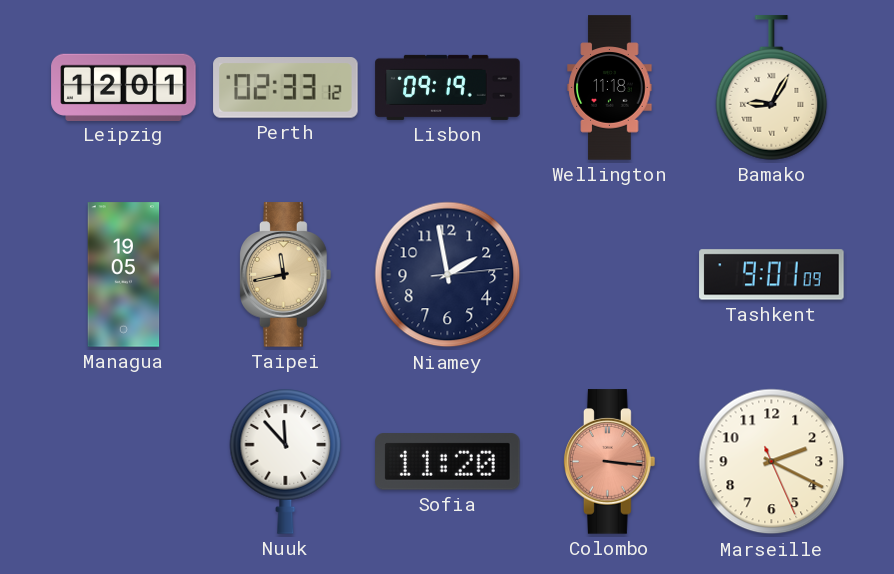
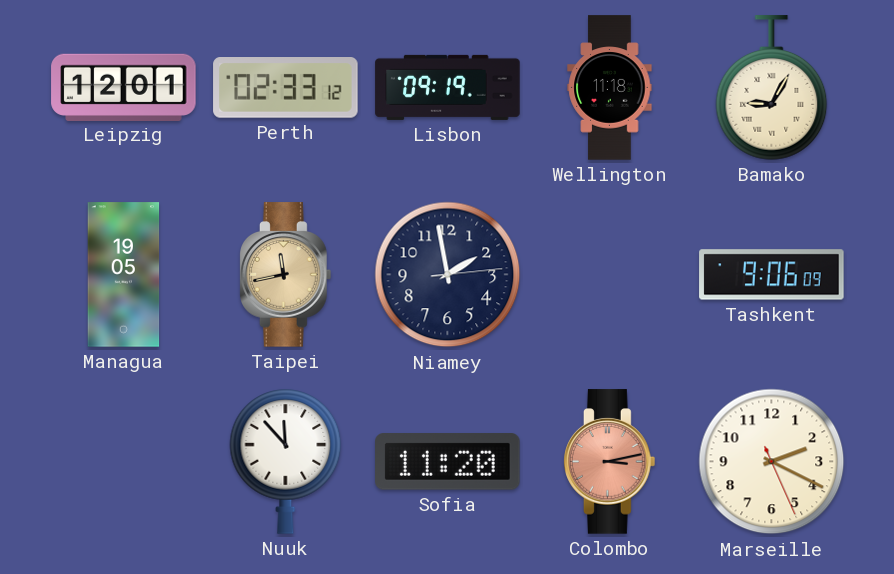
Tashkent: 9:01 -> 9:06
Colombo: 3:16 -> 3:13
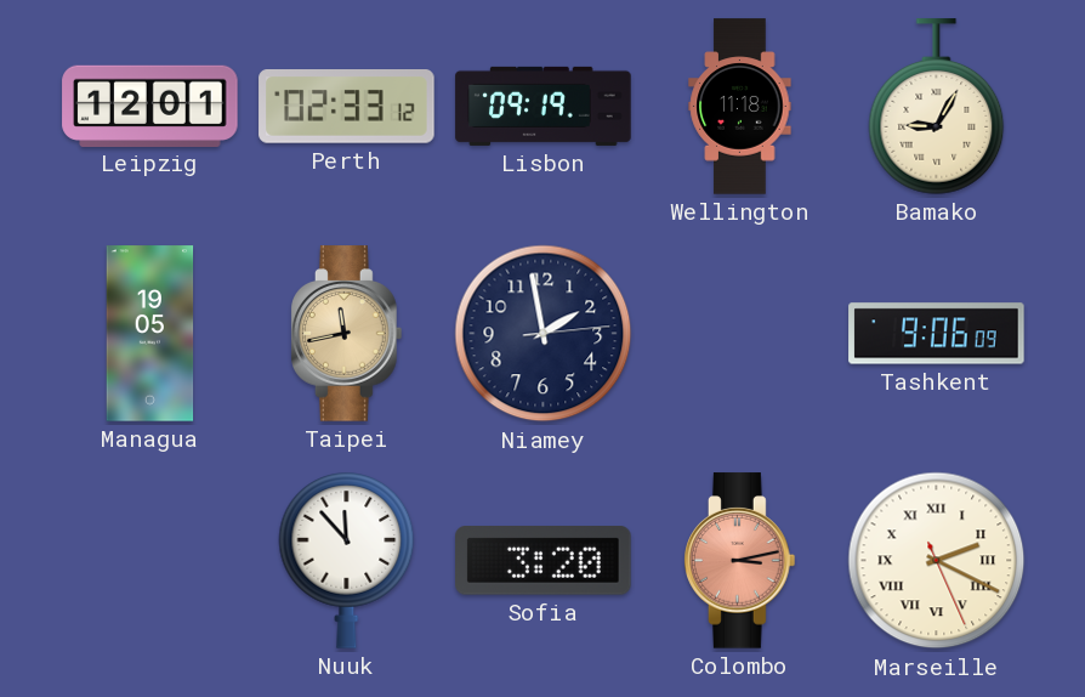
Sofia: 11:20 -> 3:20
Marseille numerals: Arabic -> Roman
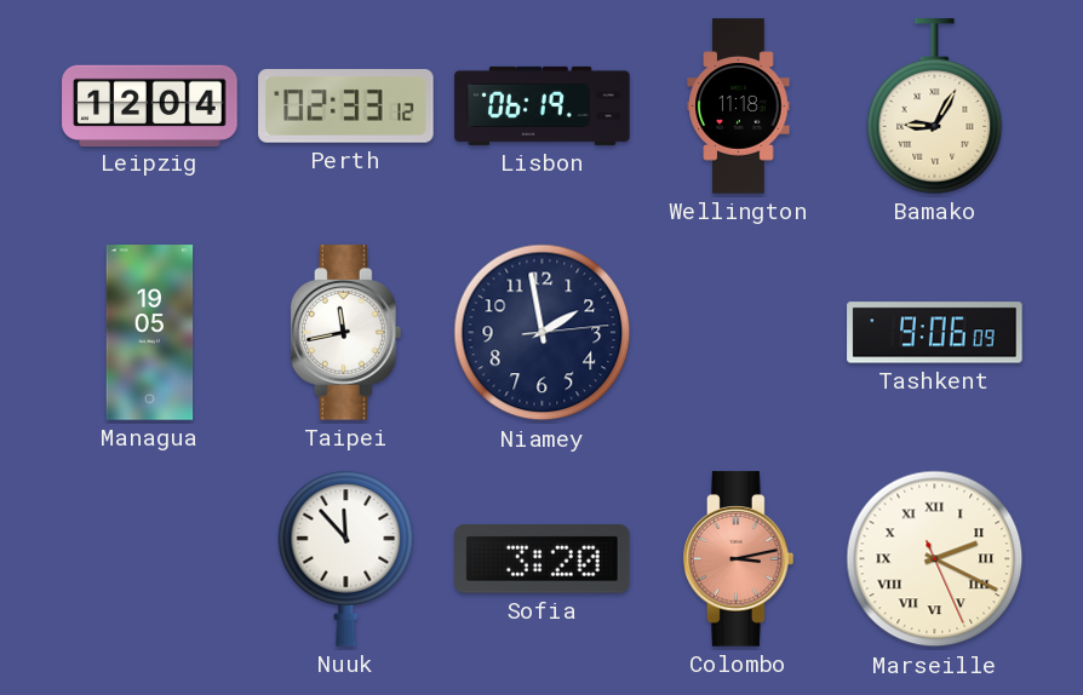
Leipzig: 12:01 -> 12:04
Lisbon: 09:19 -> 06:19
Taipei dial: champagne -> white
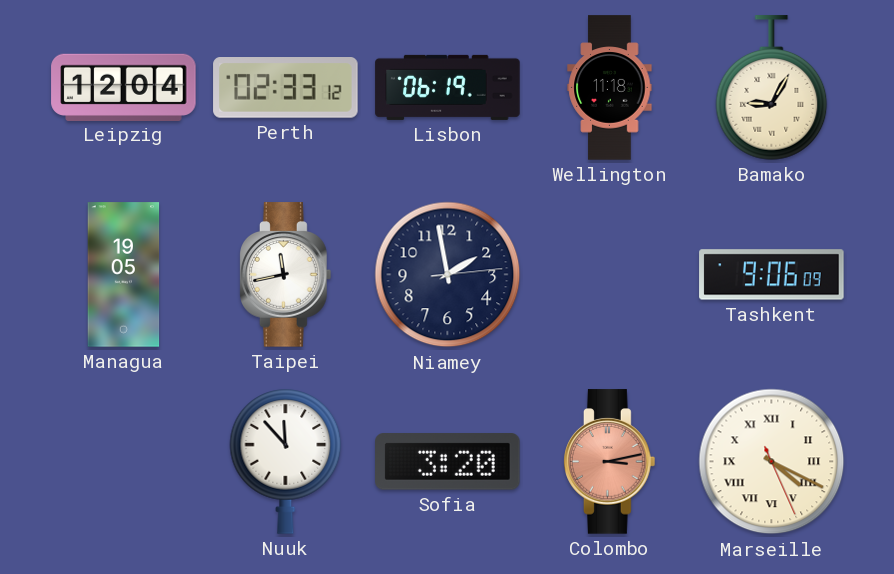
Marseille: 2:19 -> 4:19
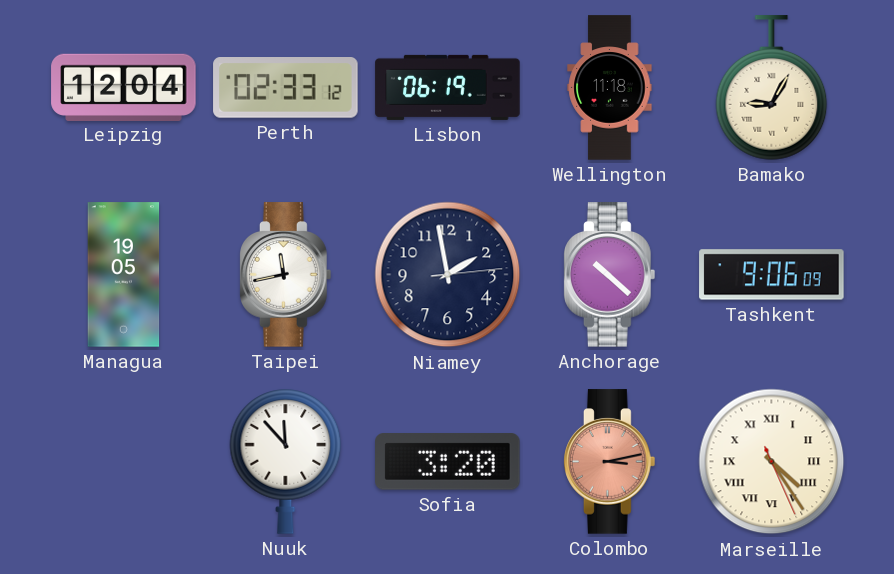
Anchorage: none -> 10:22
Marseille: 4:19 -> 4:24
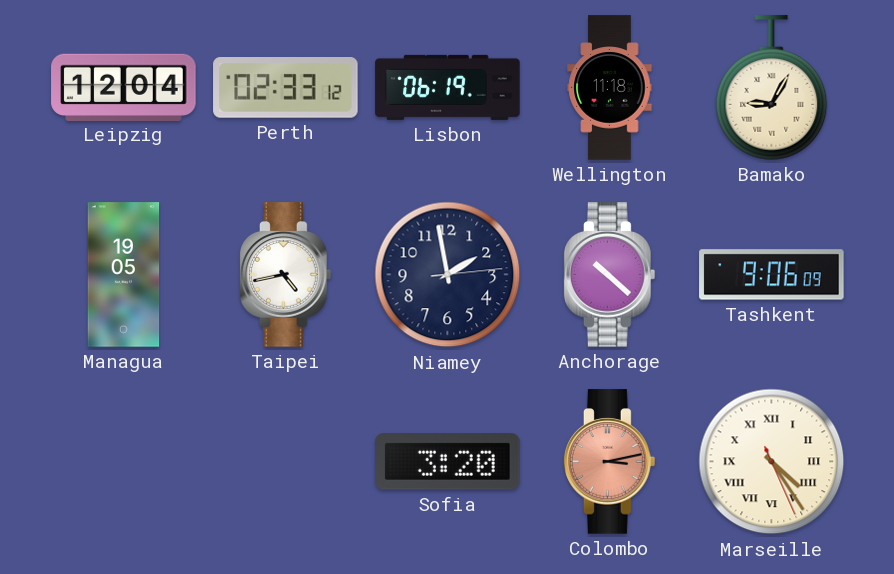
Taipei: 11:43 -> 4:43
Nuuk: 11:53 -> none
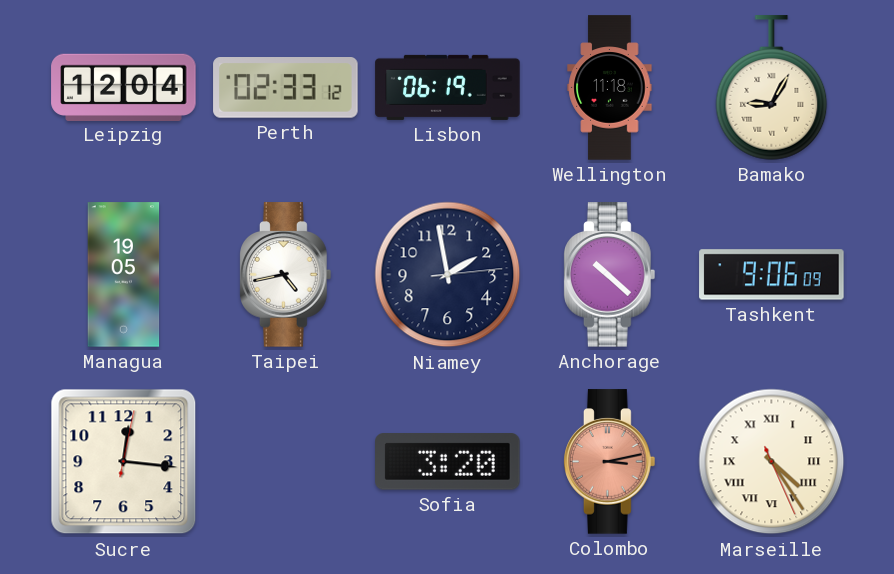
Sucre: none -> 12:16
